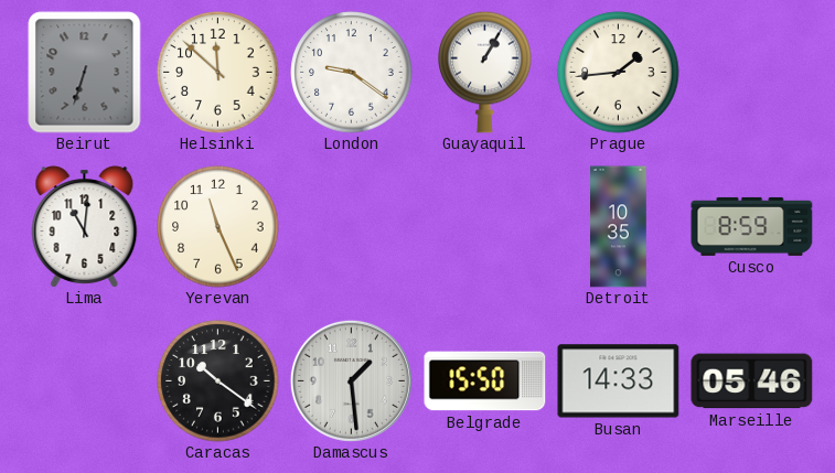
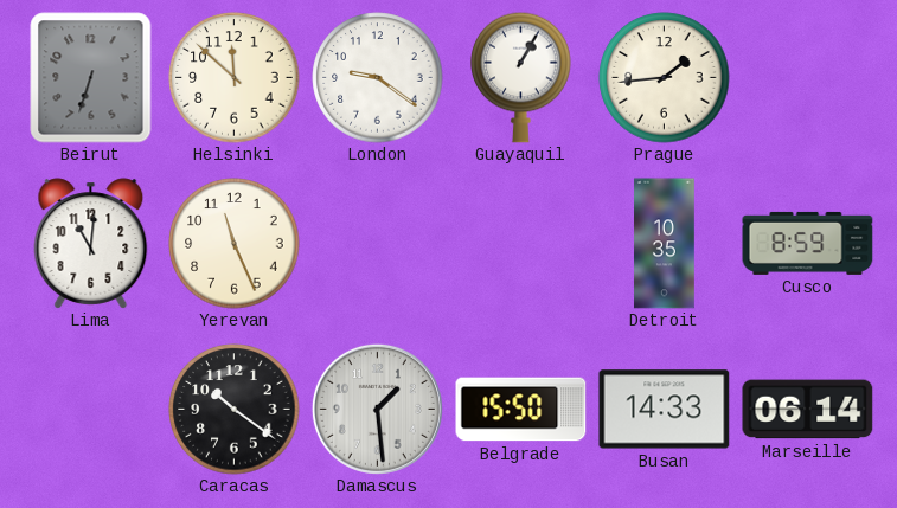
Marseille: 05:46 -> 06:14
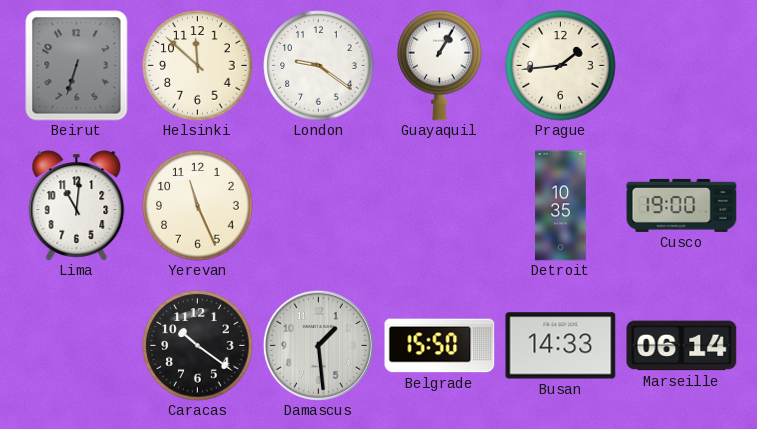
Cusco: 8:59 -> 19:00
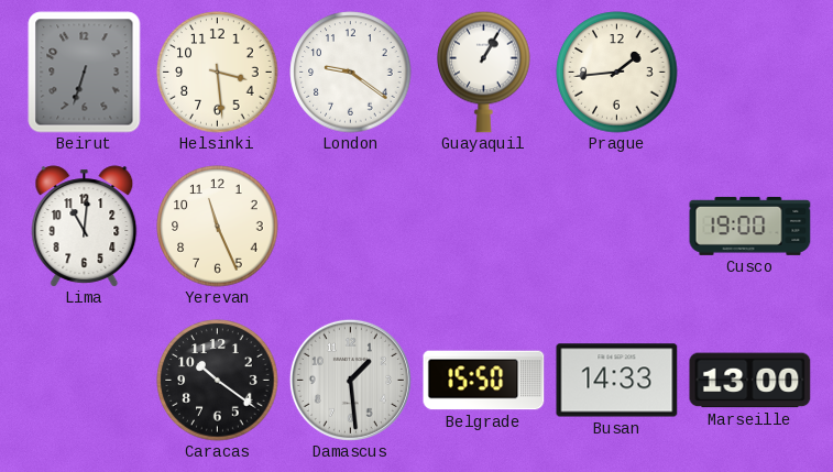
Helsinki: 11:52 -> 3:29
Detroit: 10:35 -> none
Marseille: 06:14 -> 13:00
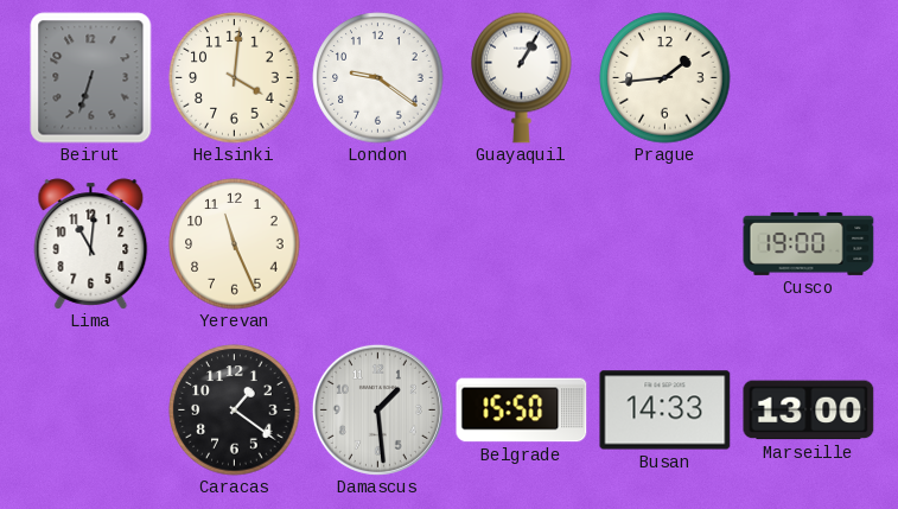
Helsinki: 3:29 -> 4:01
Caracas: 10:21 -> 1:21
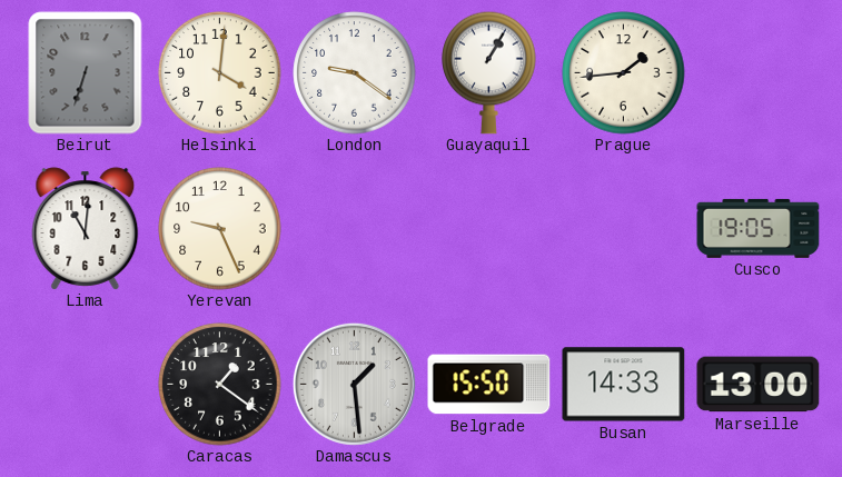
Yerevan: 11:26 -> 9:26
Cusco: 19:00 -> 19:05
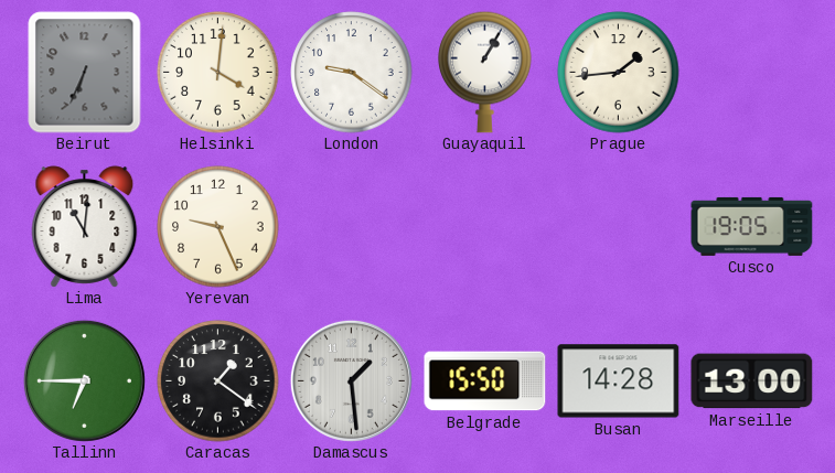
Beirut: 6:33 -> 6:34
Tallinn: none -> 6:45
Busan: 14:33 -> 14:28
